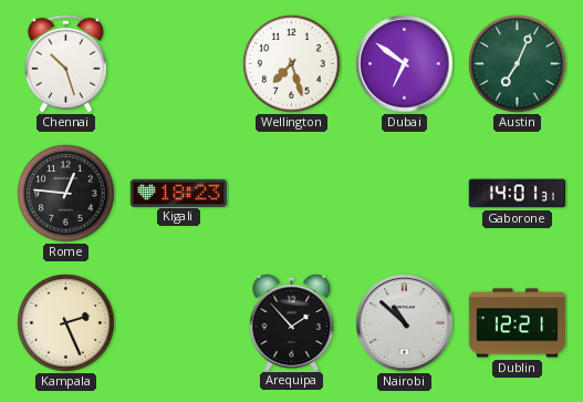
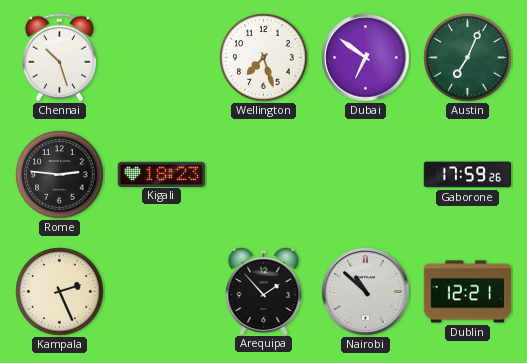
Rome: 12:46 -> 2:46
Gaborone: 14:01 -> 17:59
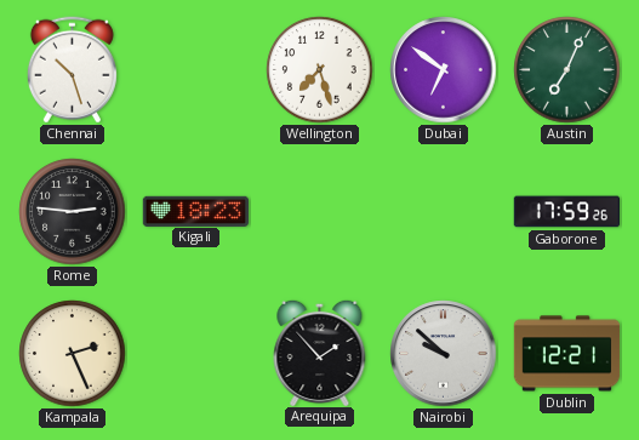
Nairobi: 10:52 -> 9:52
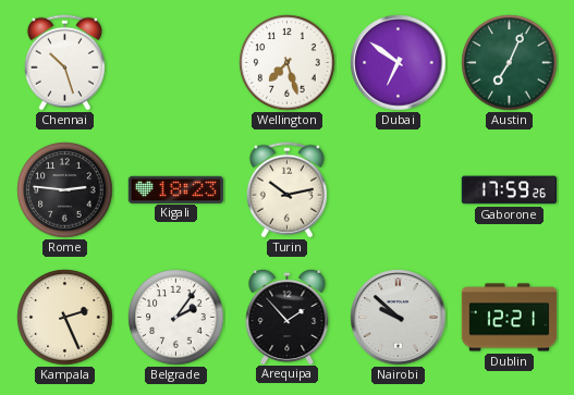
Turin: none -> 10:13
Belgrade: none -> 2:06
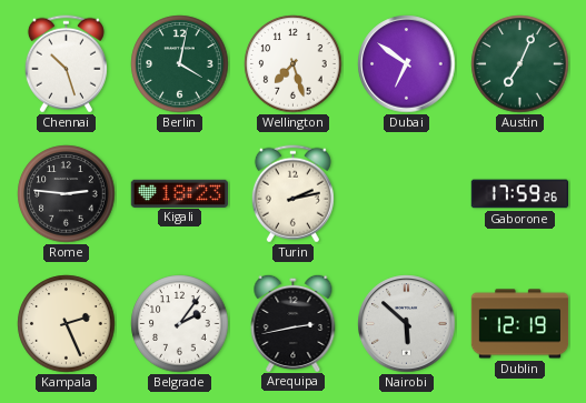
Berlin: none -> 4:02
Turin: 10:13 -> 2:13
Arequipa: 1:53 -> 2:43
Nairobi: 9:52 -> 5:52
Dublin: 12:21 -> 12:19
